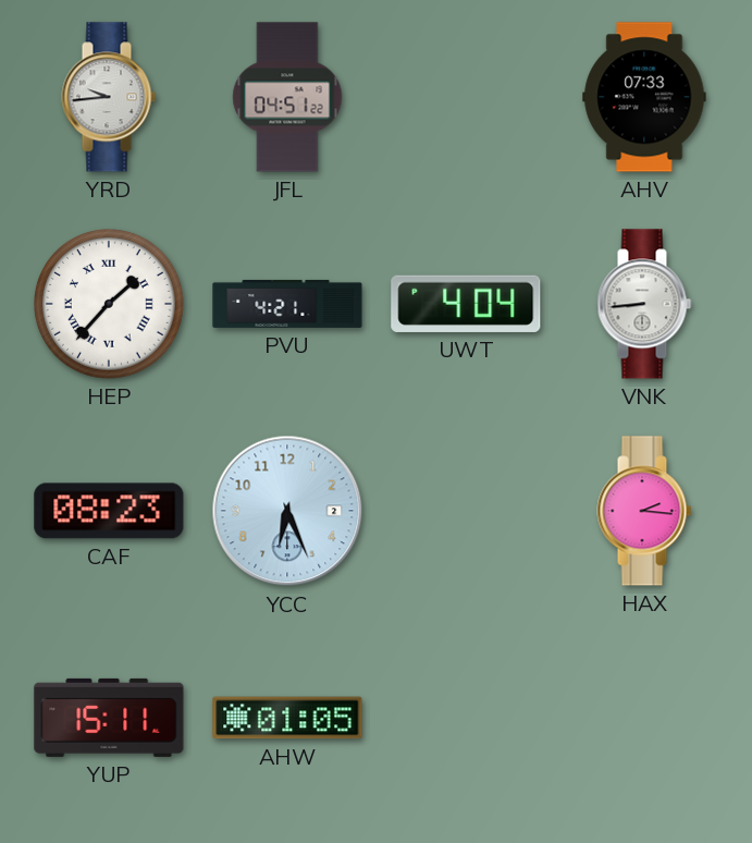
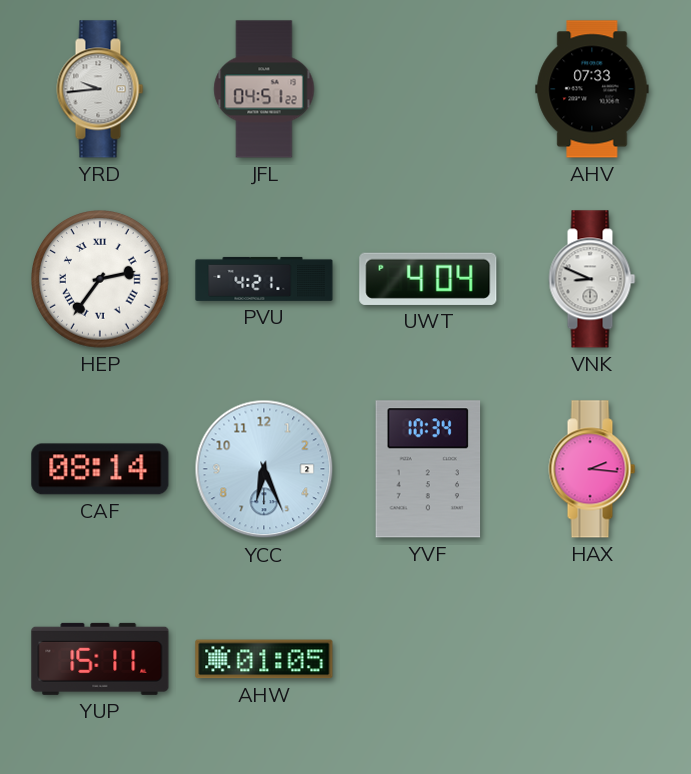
HEP: 1:37 -> 2:36
VNK: 8:44 -> 8:49
CAF: 08:23 -> 08:14
YVF: none -> 10:34
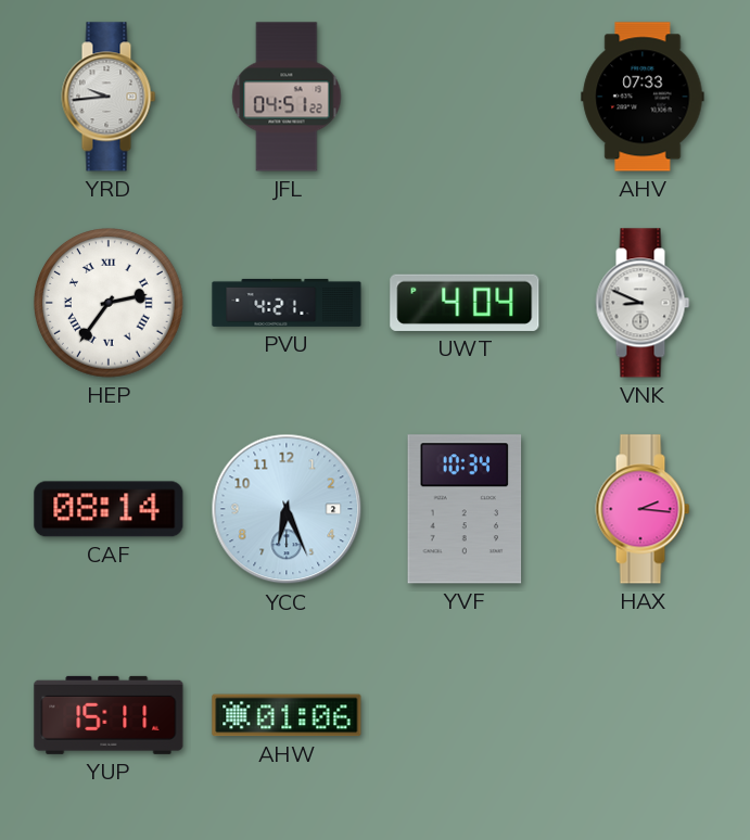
AHW: 01:05 -> 01:06
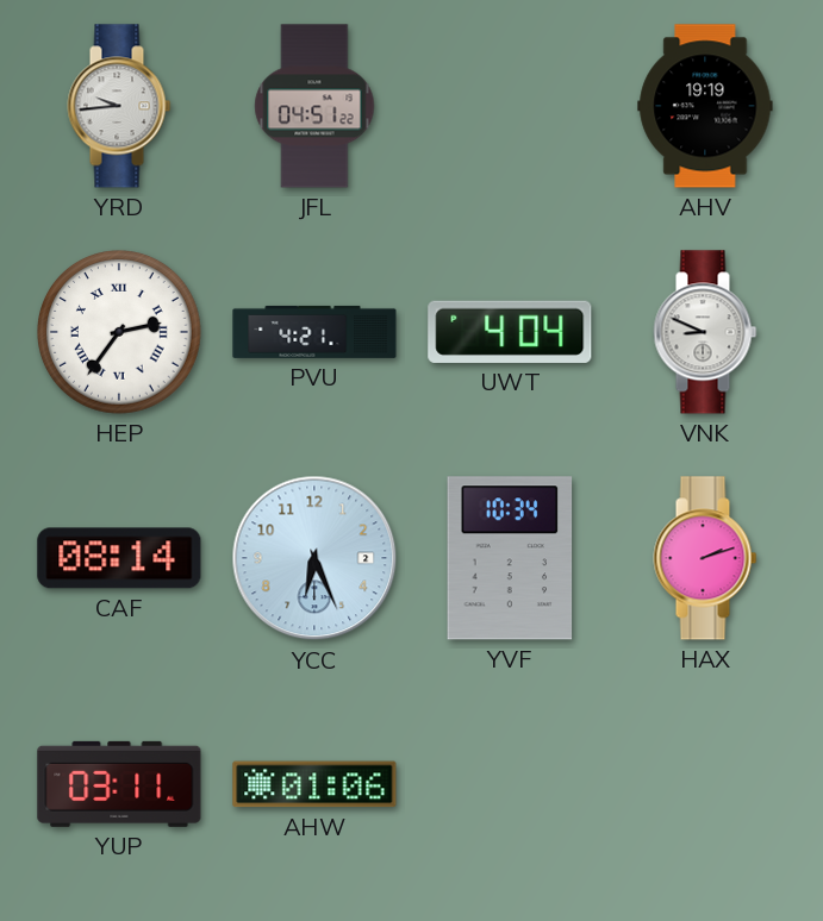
AHV: 07:33 -> 19:19
HAX: 2:16 -> 2:12
YUP: 15:11 -> 03:11
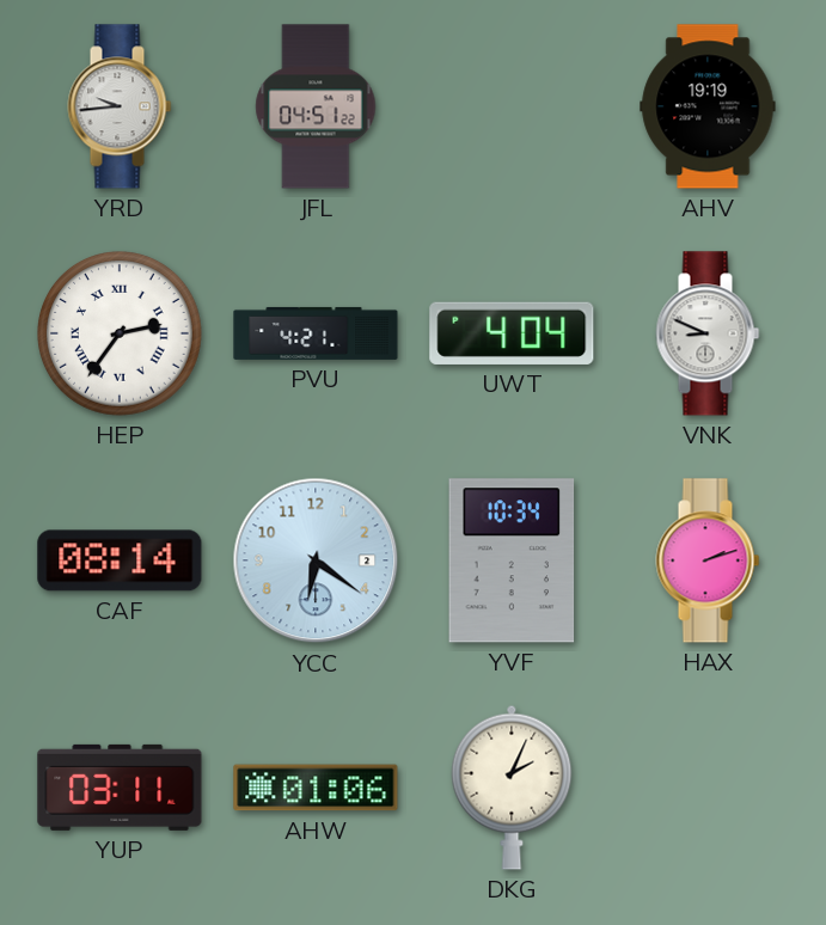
YCC: 6:26 -> 6:21
DKG: none -> 2:04
